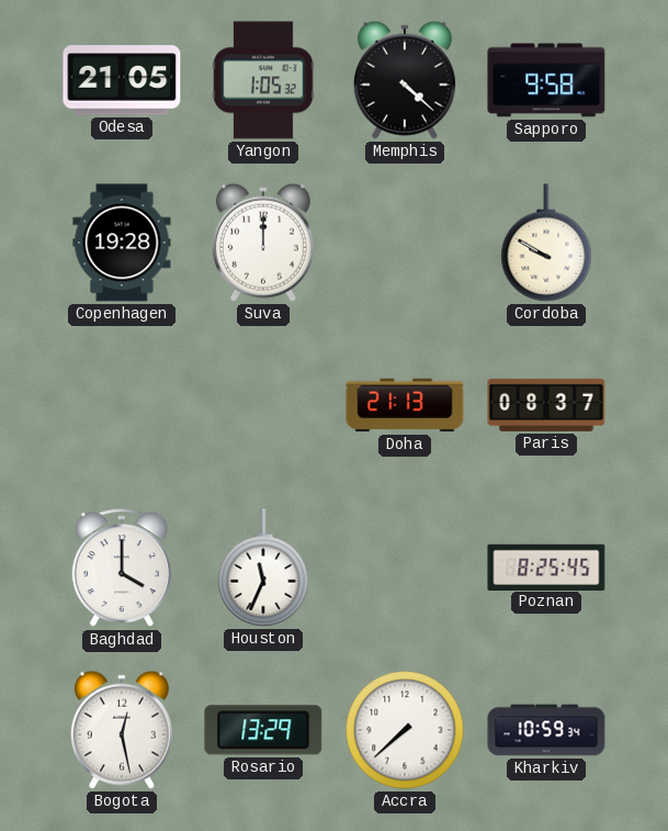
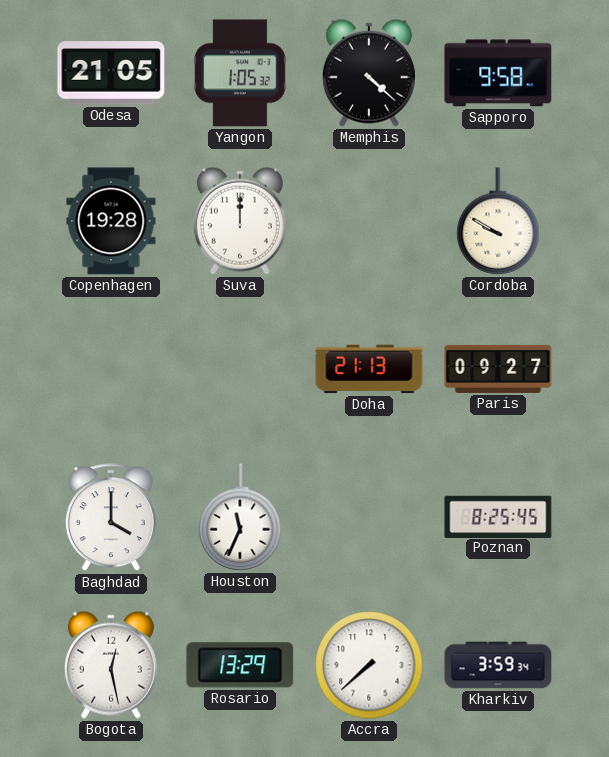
Paris: 08:37 -> 09:27
Kharkiv: 10:59 -> 3:59
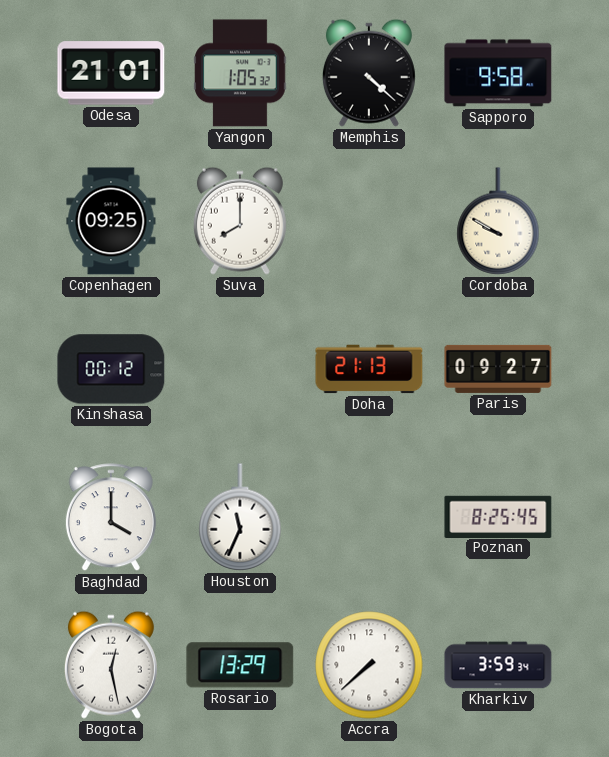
Odesa: 21:05 -> 21:01
Copenhagen: 19:28 -> 09:25
Suva: 12:00 -> 8:00
Kinshasa: none -> 00:12
